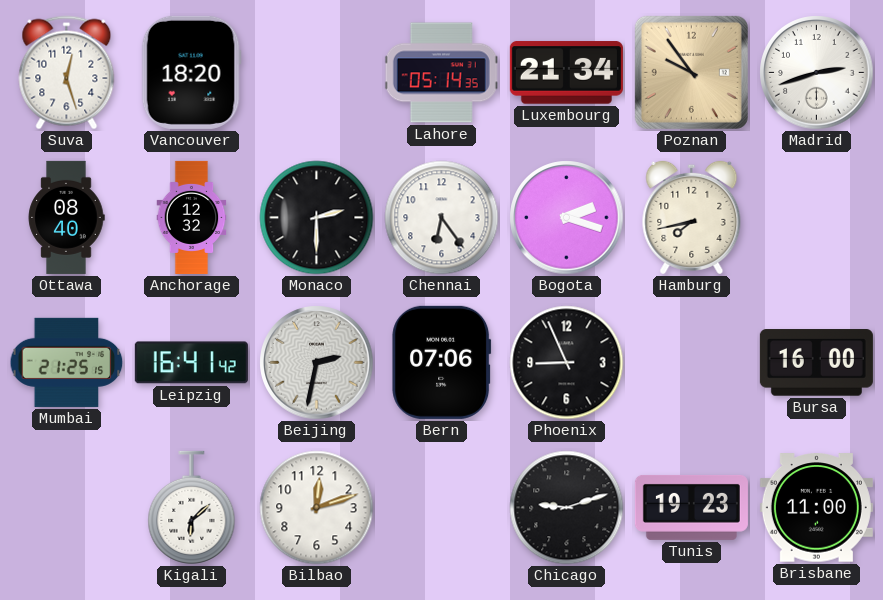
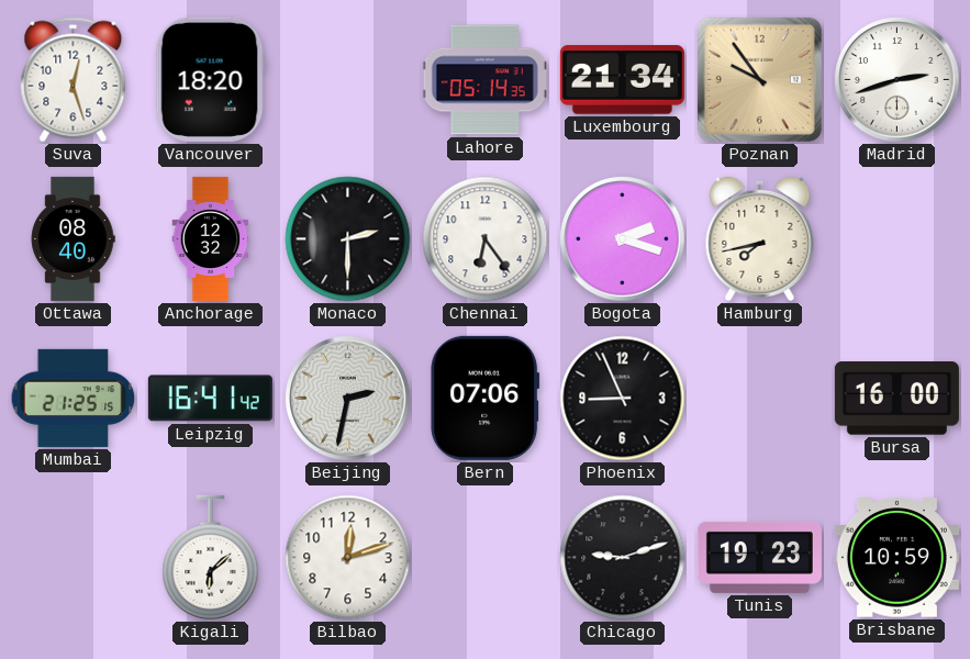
Brisbane: 11:00 -> 10:59
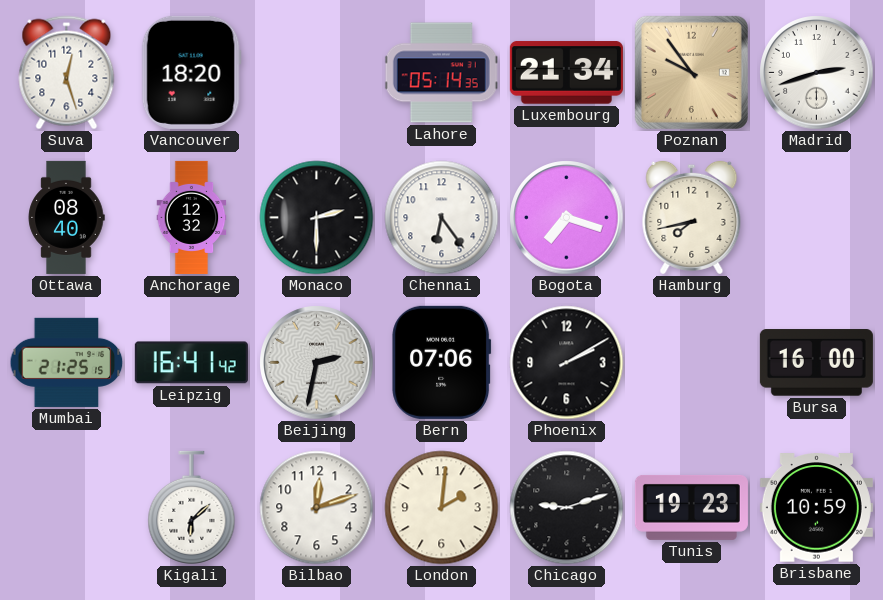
Bogota: 2:18 -> 7:18
Phoenix: 8:56 -> 2:10
London: none -> 2:01
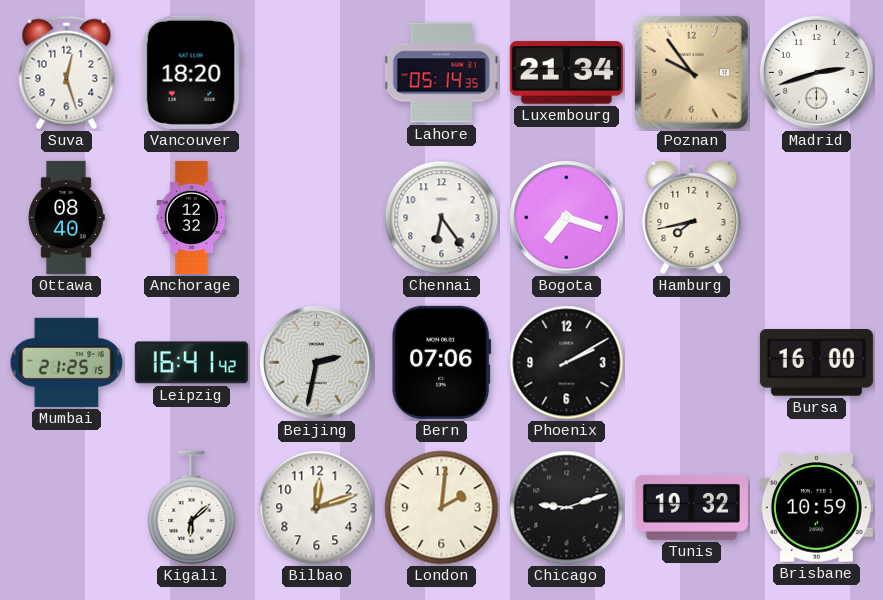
Monaco: 2:30 -> none
Tunis: 19:23 -> 19:32
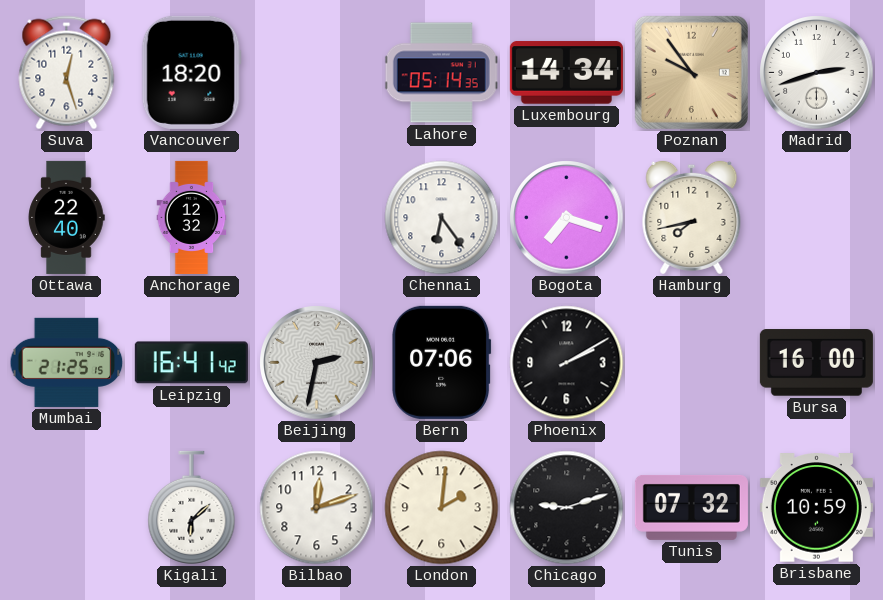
Luxembourg: 21:34 -> 14:34
Ottawa: 08:40 -> 22:40
Tunis: 19:32 -> 07:32
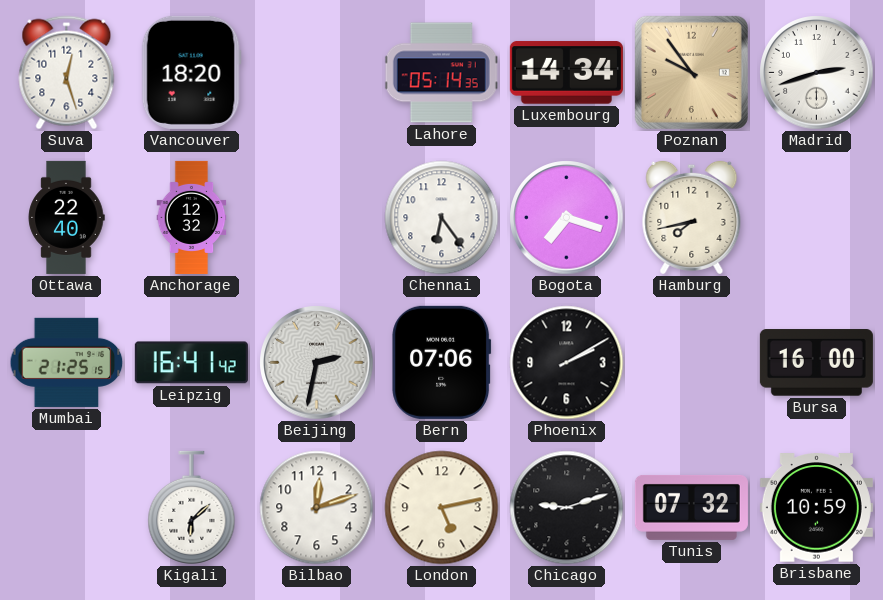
London: 2:01 -> 5:13
